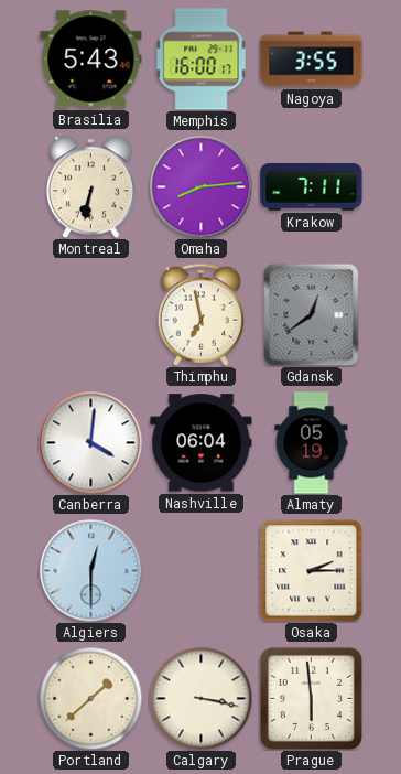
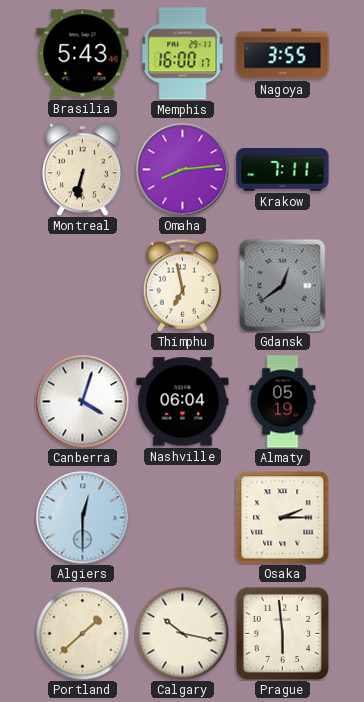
Canberra: 4:01 -> 4:03
Calgary: 3:17 -> 10:17
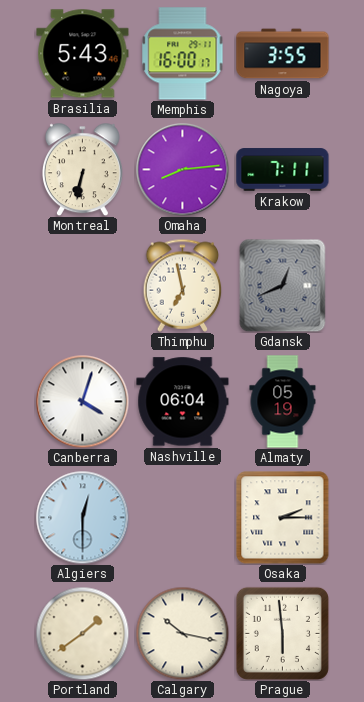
Gdansk: 12:39 -> 12:41
Portland: 1:38 -> 1:39
